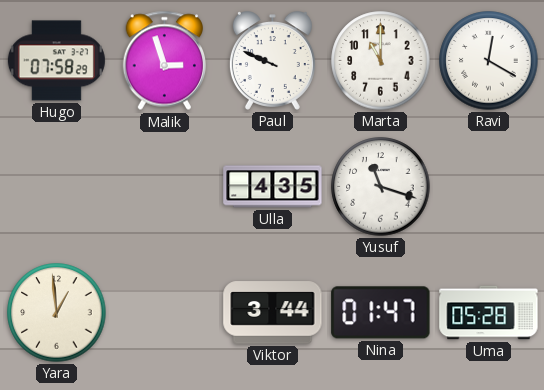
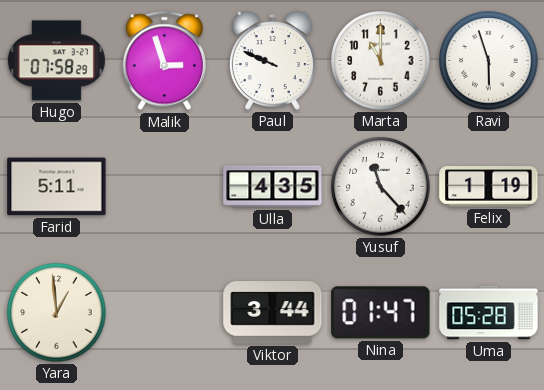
Ravi: 12:20 -> 5:57
Farid: none -> 5:11
Yusuf: 11:18 -> 11:23
Felix: none -> 1:19
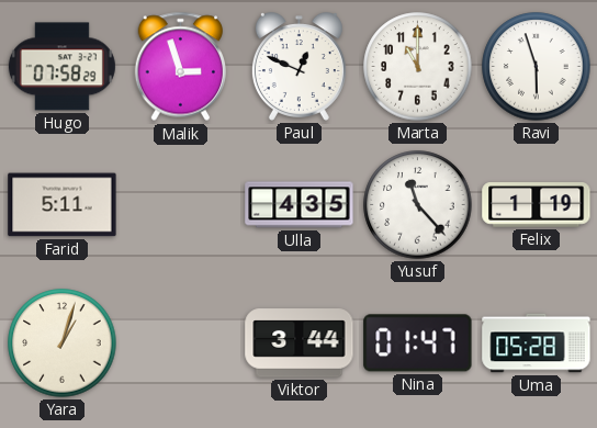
Paul: 9:49 -> 12:49
Yara: 12:59 -> 1:03
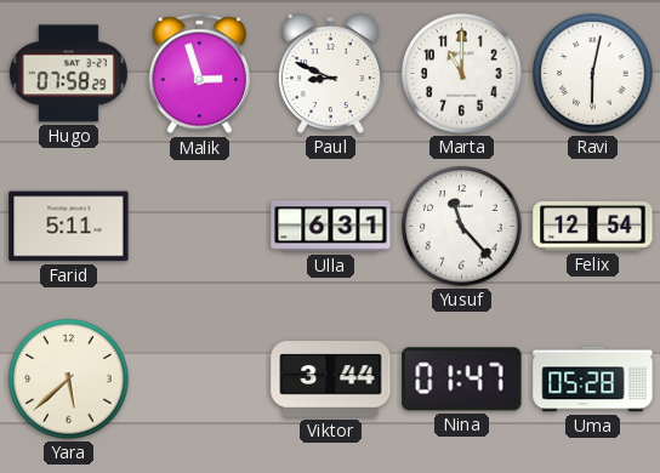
Paul: 12:49 -> 8:49
Ravi: 5:57 -> 6:02
Ulla: 4:35 -> 6:31
Felix: 1:19 -> 12:54
Yara: 1:03 -> 5:38
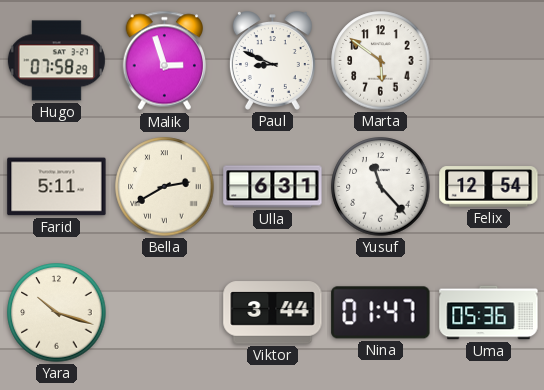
Marta: 11:00 -> 5:51
Ravi: 6:02 -> none
Bella: none -> 2:40
Yara: 5:38 -> 10:18
Uma: 05:28 -> 05:36
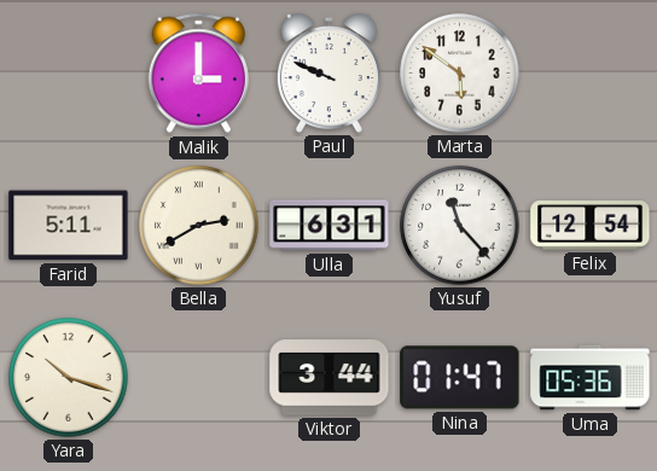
Hugo: 07:58 -> none
Malik: 2:57 -> 3:00
Paul: 8:49 -> 9:49
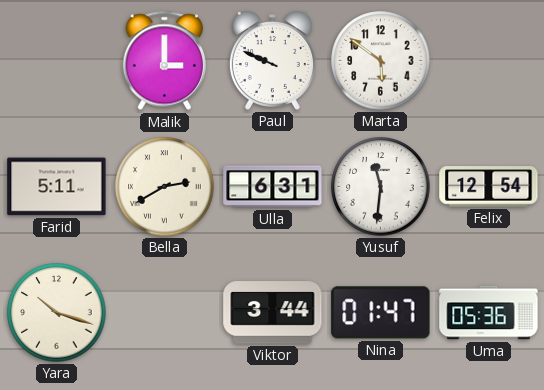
Yusuf: 11:23 -> 11:31
